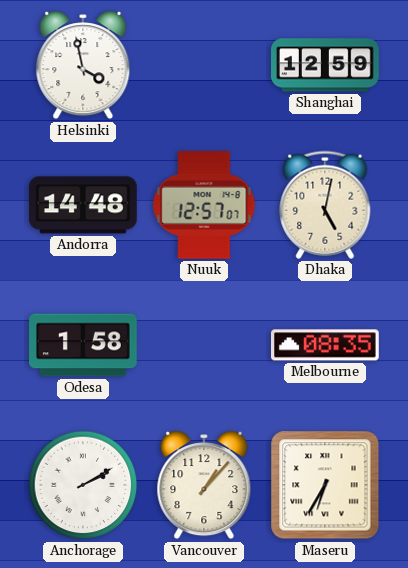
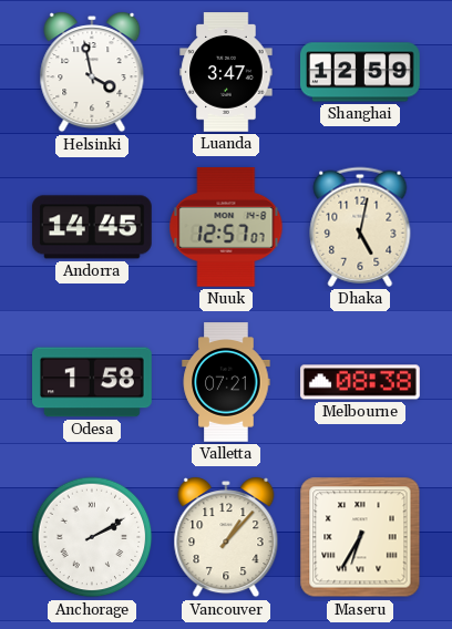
Luanda: none -> 3:47
Andorra: 14:48 -> 14:45
Valletta: none -> 07:21
Melbourne: 08:35 -> 08:38
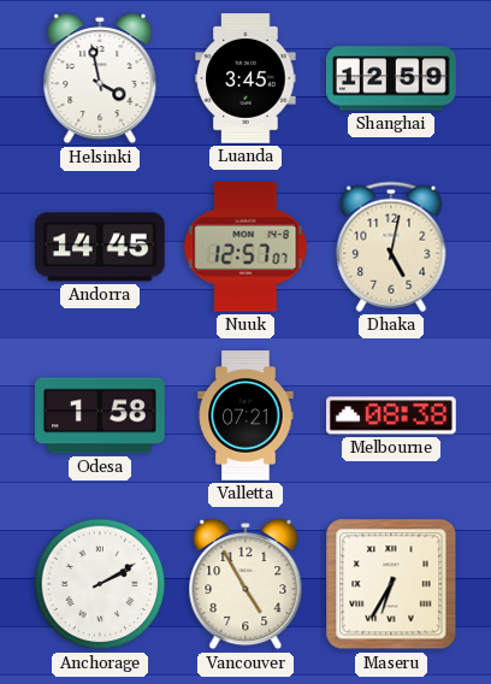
Luanda: 3:47 -> 3:45
Vancouver: 1:07 -> 4:55
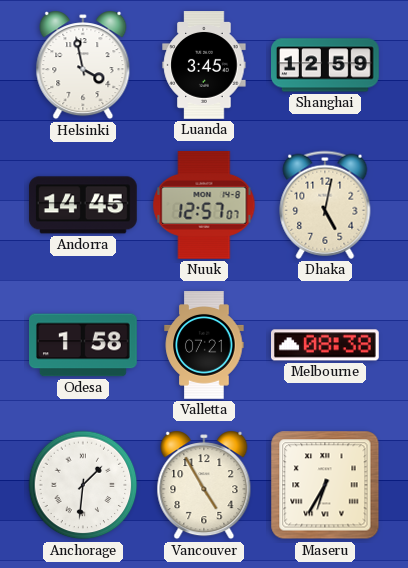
Anchorage: 2:10 -> 1:31
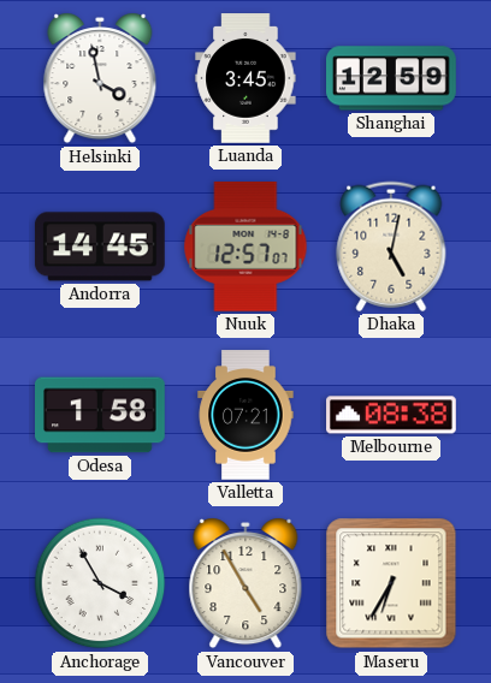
Anchorage: 1:31 -> 3:55
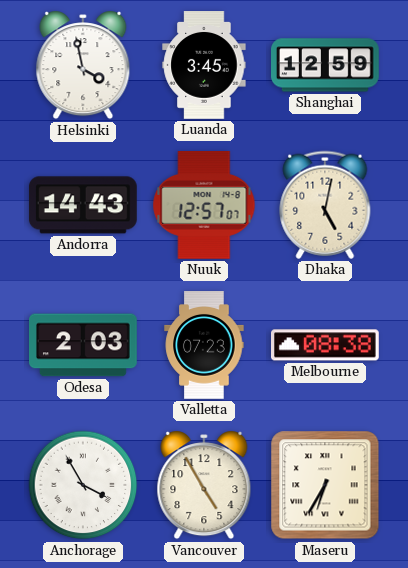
Andorra: 14:45 -> 14:43
Odesa: 1:58 -> 2:03
Valletta: 07:21 -> 07:23
